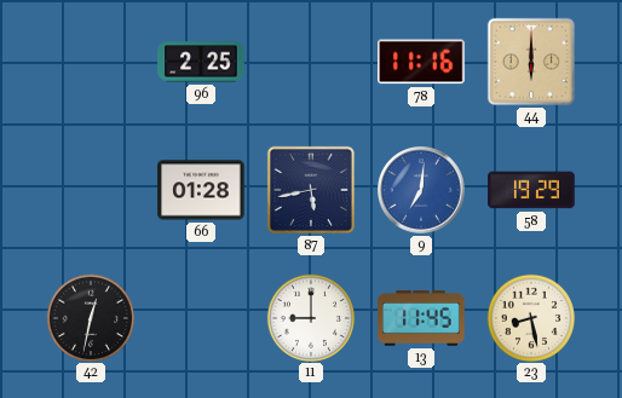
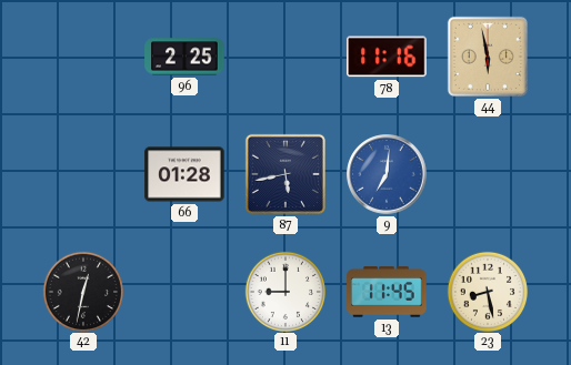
44: 6:00 -> 5:58
58: 19:29 -> none
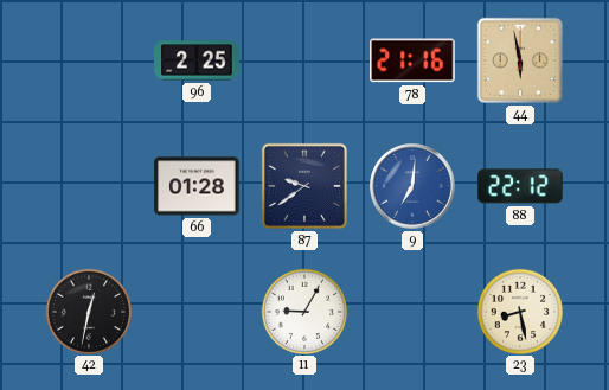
78: 11:16 -> 21:16
87: 5:43 -> 9:39
88: none -> 22:12
11: 9:00 -> 9:05
13: 11:45 -> none
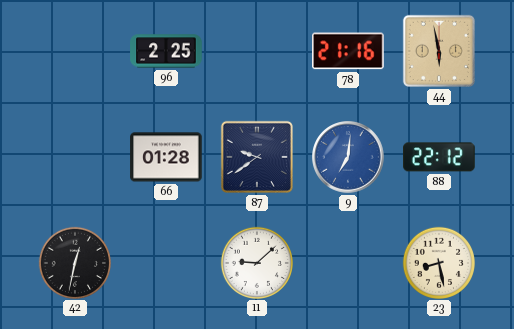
11: 9:05 -> 9:08
